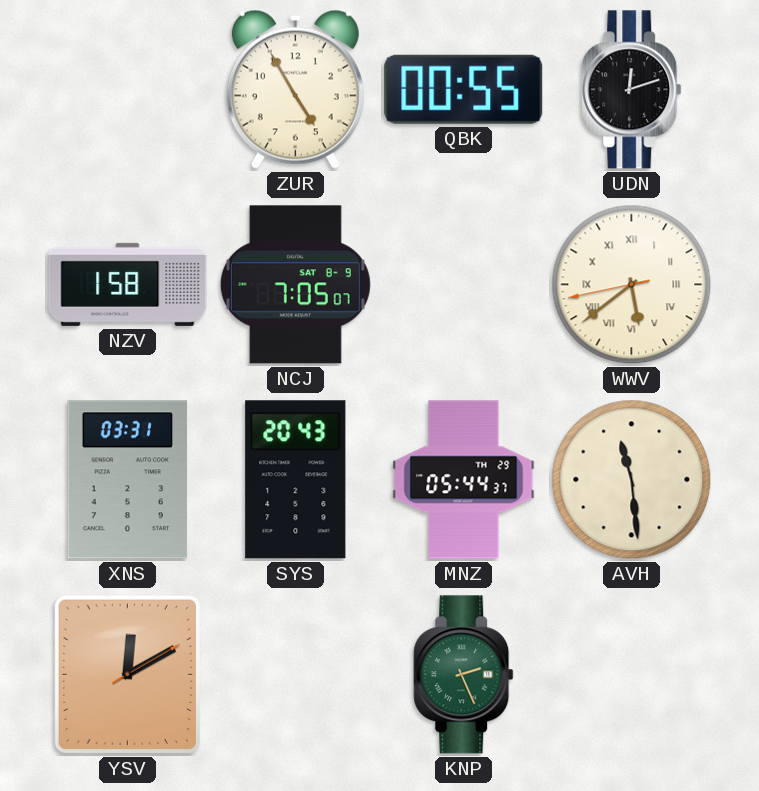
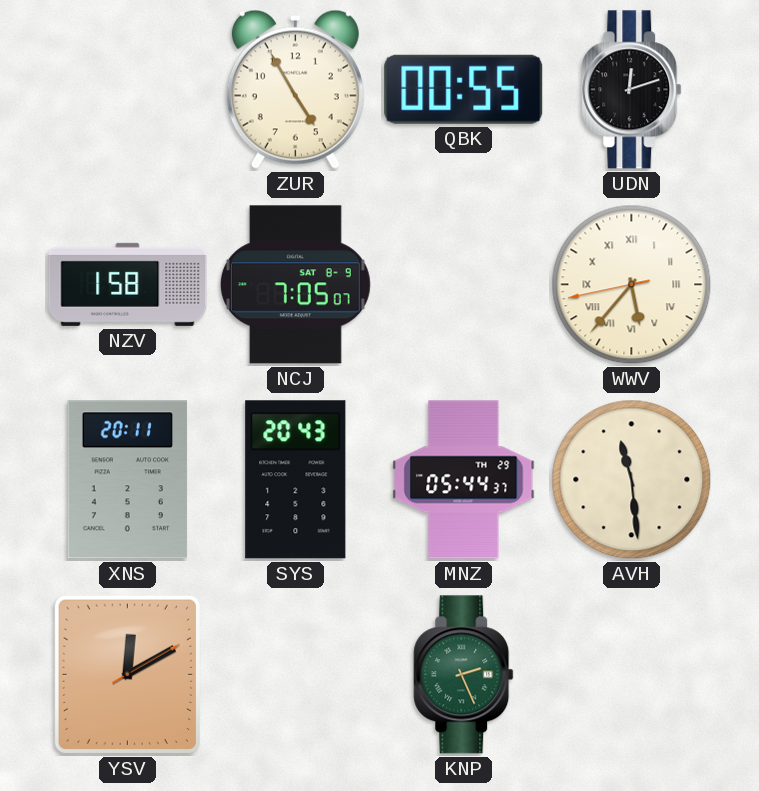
WWV: 5:38 -> 5:36
XNS: 03:31 -> 20:11
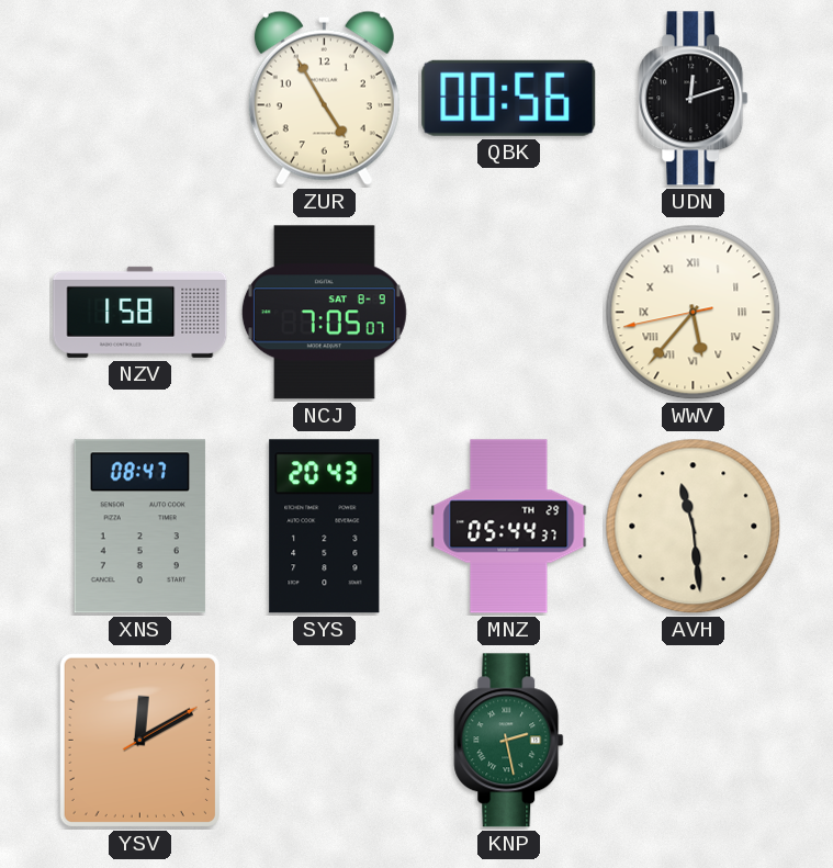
QBK: 00:55 -> 00:56
XNS: 20:11 -> 08:47
KNP: 2:26 -> 2:28
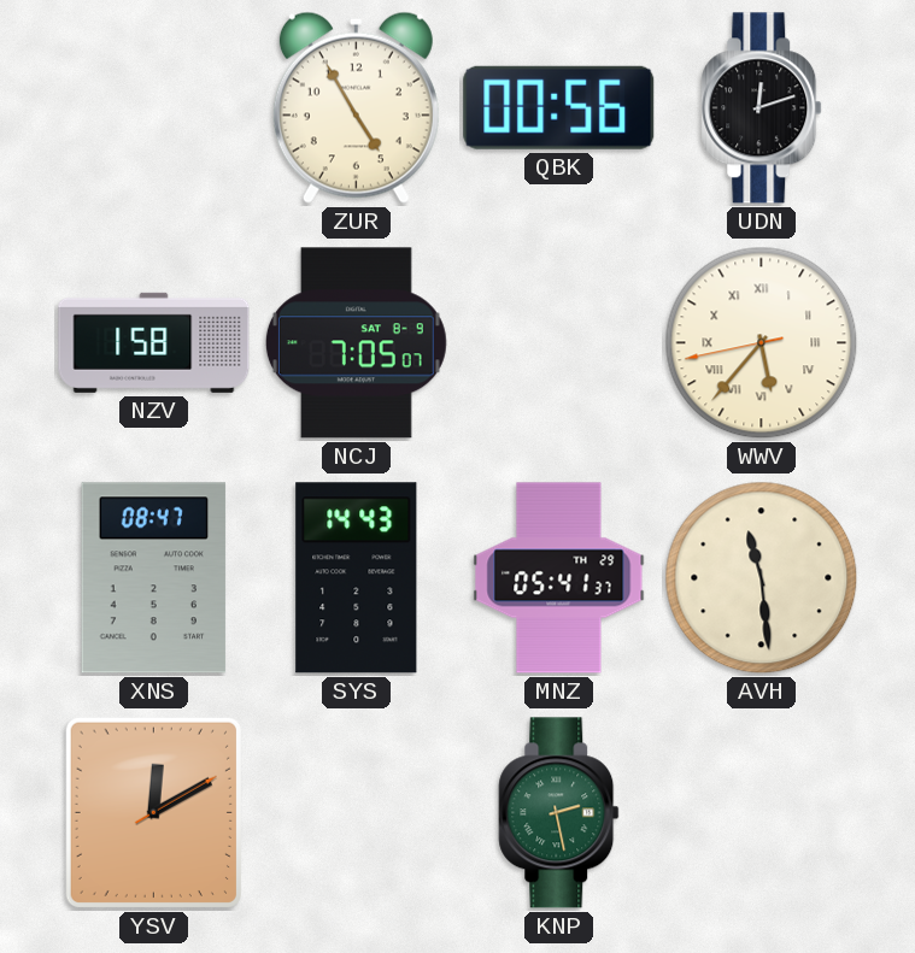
SYS: 20:43 -> 14:43
MNZ: 05:44 -> 05:41
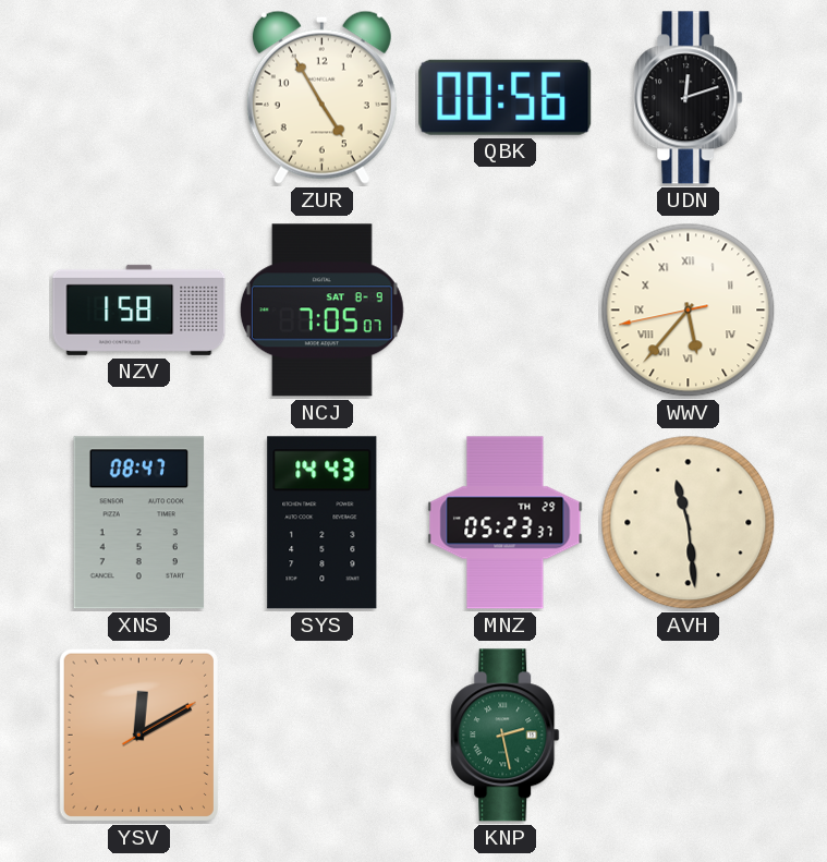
MNZ: 05:41 -> 05:23
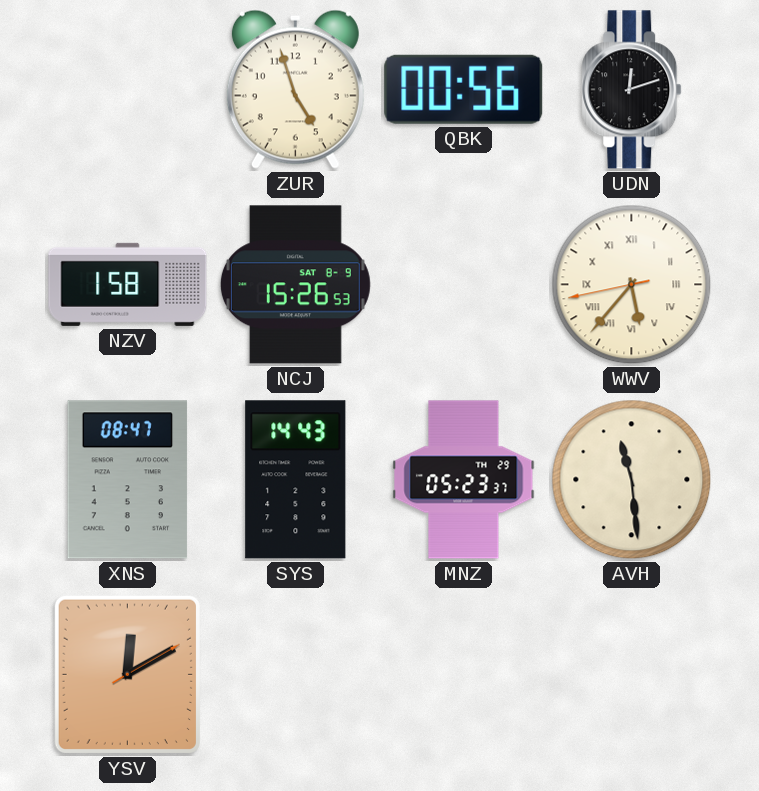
ZUR: 4:55 -> 4:57
NCJ: 7:05 -> 15:26
KNP: 2:28 -> none
